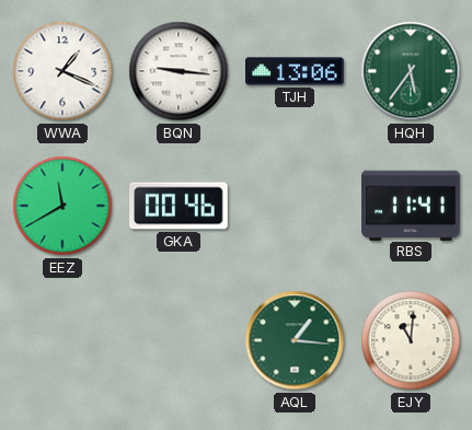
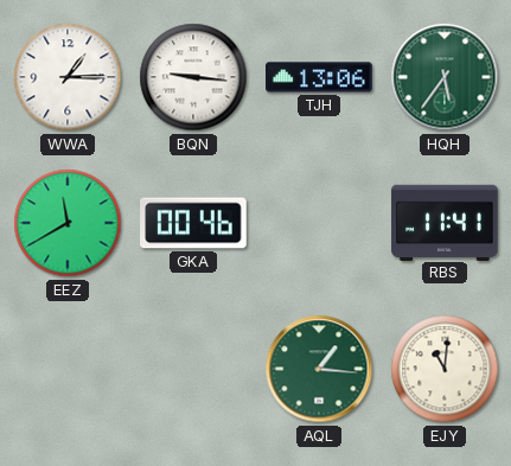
WWA: 1:19 -> 1:15
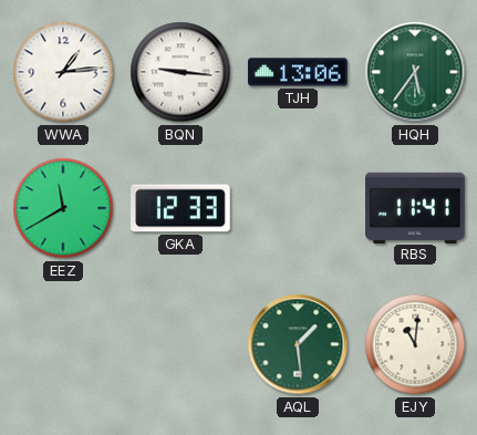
WWA: 1:15 -> 1:14
GKA: 00:46 -> 12:33
AQL: 1:16 -> 1:29
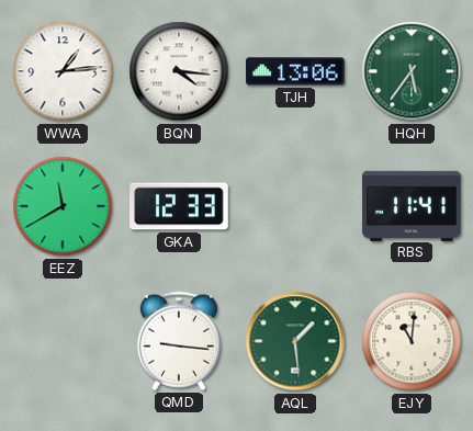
BQN: 9:16 -> 4:16
QMD: none -> 9:16
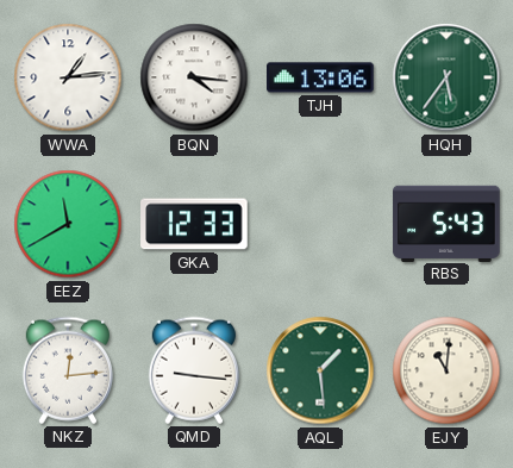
RBS: 11:41 -> 5:43
NKZ: none -> 12:14
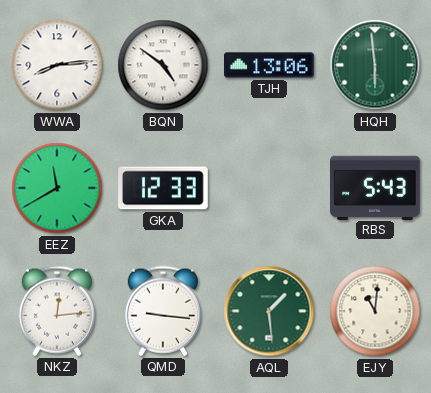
WWA: 1:14 -> 8:14
BQN: 4:16 -> 4:51
HQH: 5:36 -> 5:59
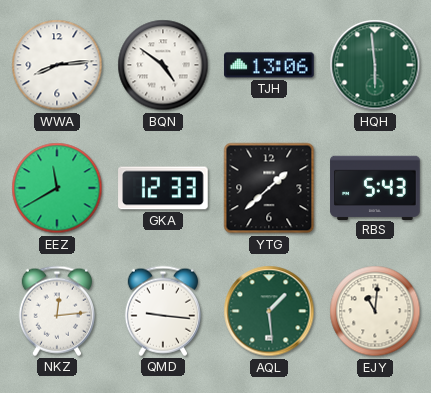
YTG: none -> 1:38
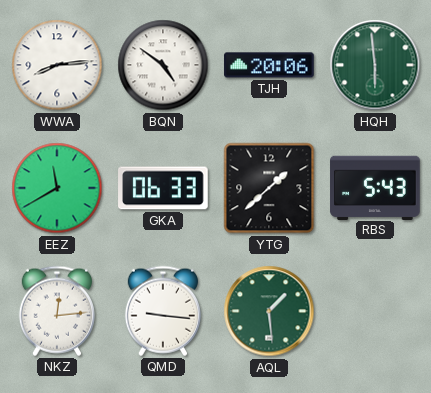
TJH: 13:06 -> 20:06
GKA: 12:33 -> 06:33
EJY: 11:01 -> none
